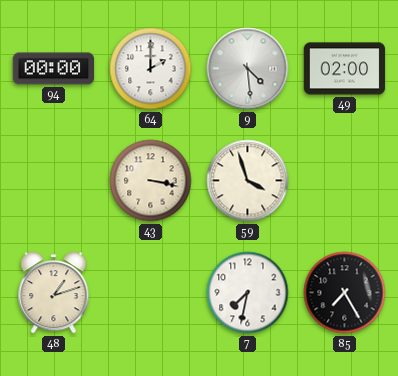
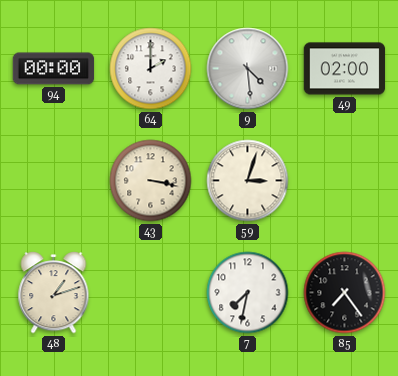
59: 3:57 -> 3:03
85: 7:25 -> 7:24
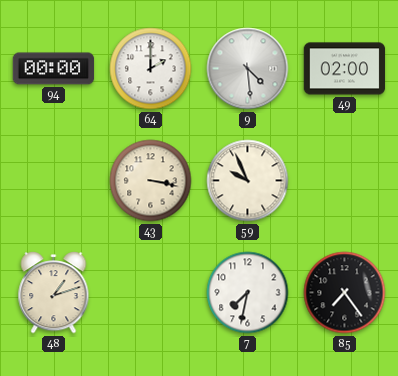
59: 3:03 -> 9:56
